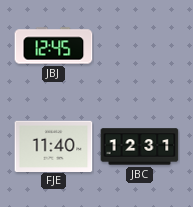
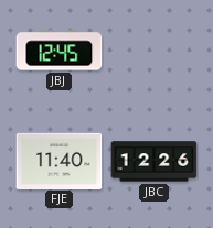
JBC: 12:31 -> 12:26
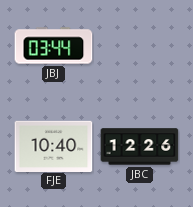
JBJ: 12:45 -> 03:44
FJE: 11:40 -> 10:40
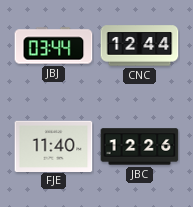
CNC: none -> 12:44
FJE: 10:40 -> 11:40
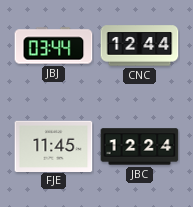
FJE: 11:40 -> 11:45
JBC: 12:26 -> 12:24
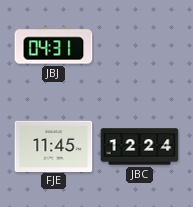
JBJ: 03:44 -> 04:31
CNC: 12:44 -> none
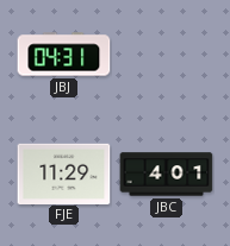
FJE: 11:45 -> 11:29
JBC: 12:24 -> 4:01
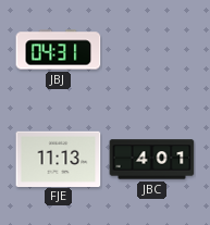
FJE: 11:29 -> 11:13
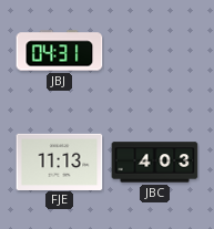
JBC: 4:01 -> 4:03
